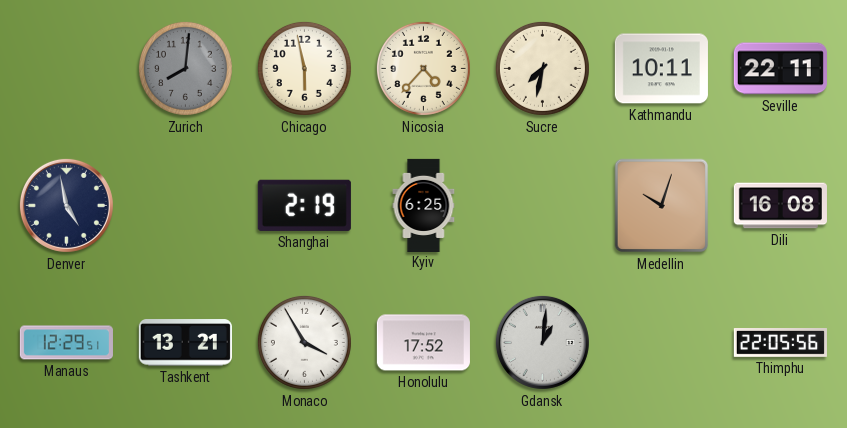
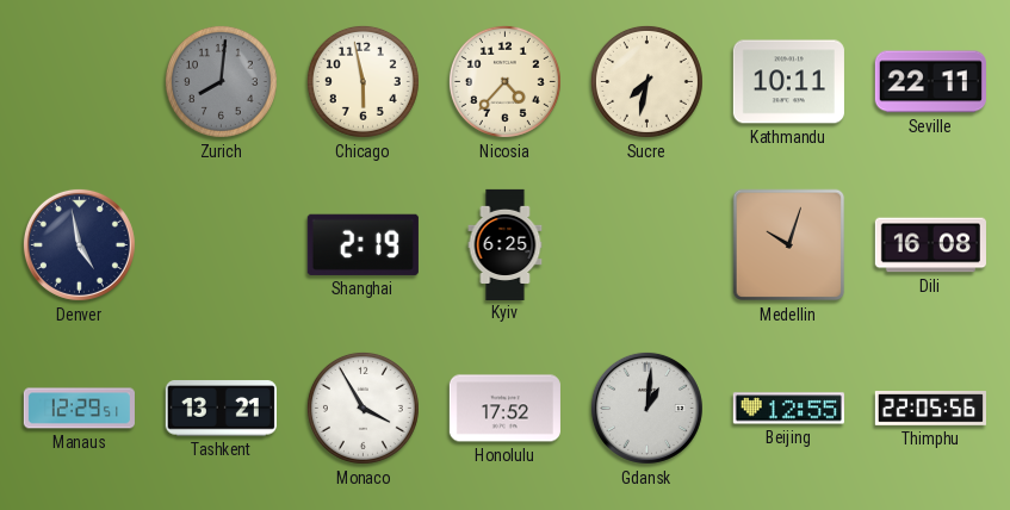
Beijing: none -> 12:55
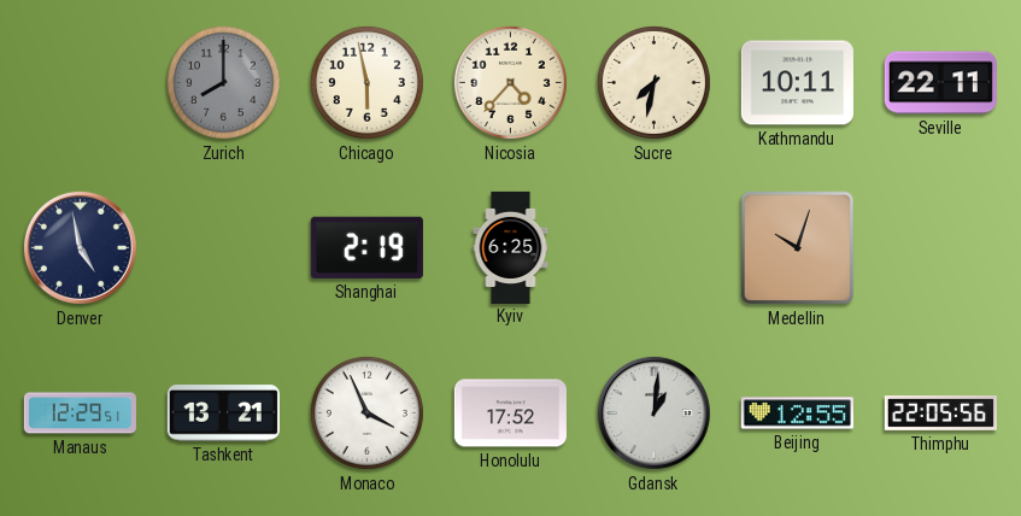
Zurich: 8:01 -> 8:00
Dili: 16:08 -> none
Monaco: 3:55 -> 3:56
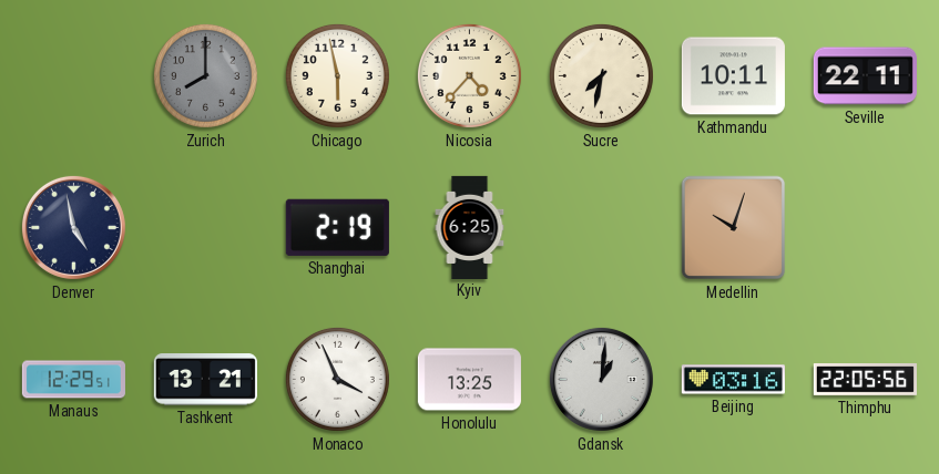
Honolulu: 17:52 -> 13:25
Beijing: 12:55 -> 03:16
